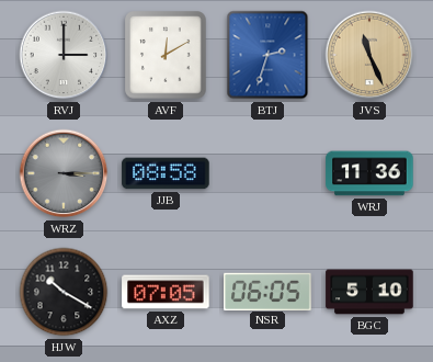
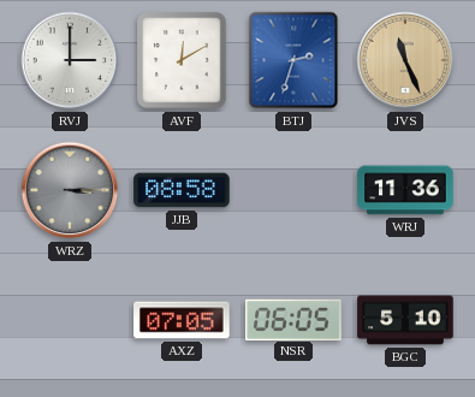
HJW: 10:20 -> none
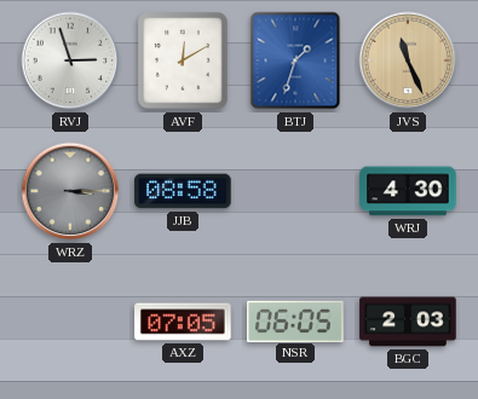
RVJ: 3:00 -> 2:57
BTJ: 2:33 -> 1:33
WRJ: 11:36 -> 4:30
BGC: 5:10 -> 2:03
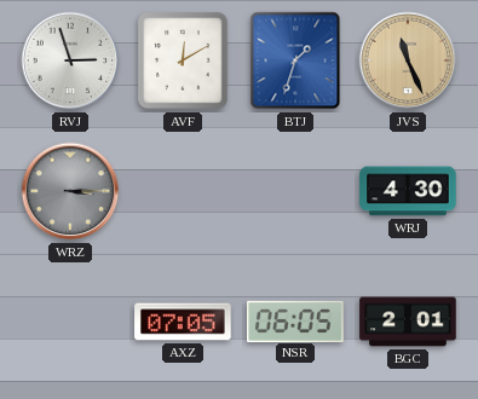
JJB: 08:58 -> none
BGC: 2:03 -> 2:01
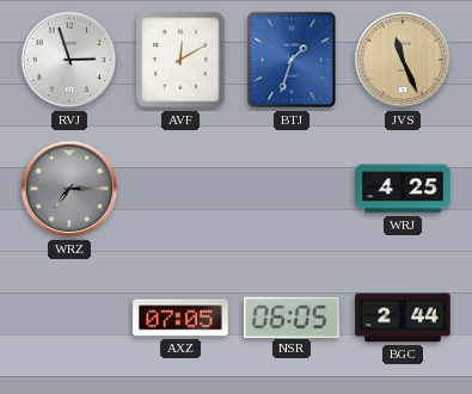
WRZ: 3:15 -> 7:15
WRJ: 4:30 -> 4:25
BGC: 2:01 -> 2:44
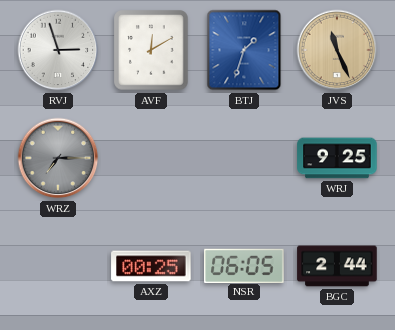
WRJ: 4:25 -> 9:25
AXZ: 07:05 -> 00:25
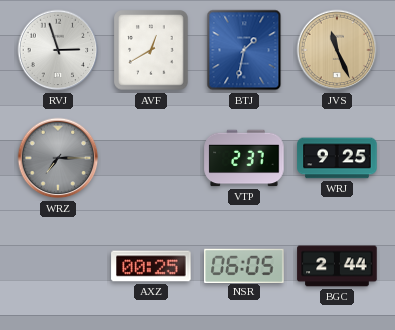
AVF: 12:10 -> 12:40
BTJ: 1:33 -> 1:32
VTP: none -> 2:37
